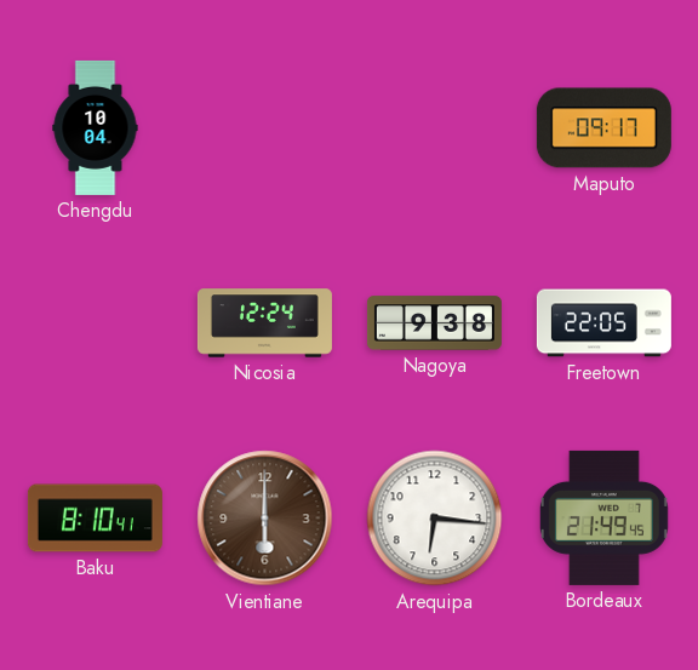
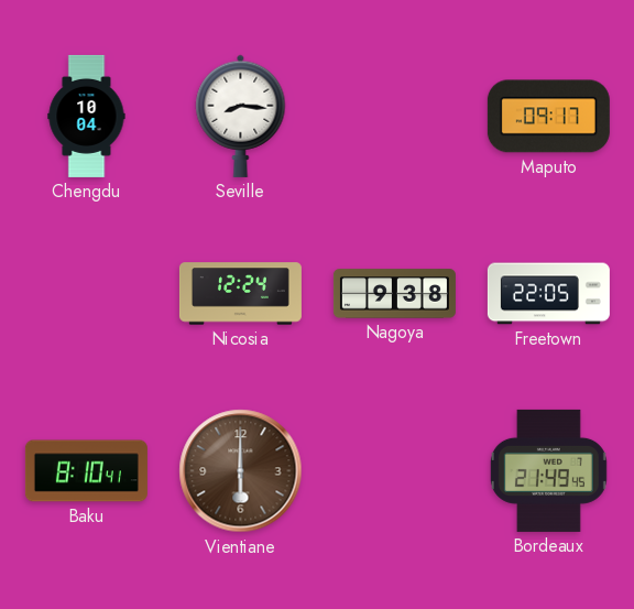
Seville: none -> 8:16
Arequipa: 6:16 -> none
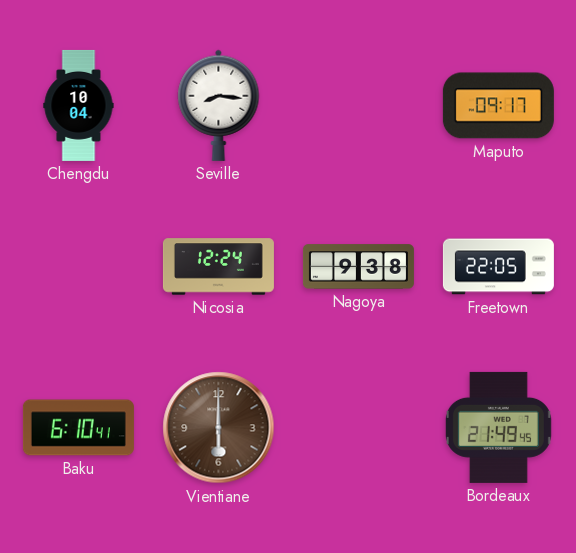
Baku: 8:10 -> 6:10
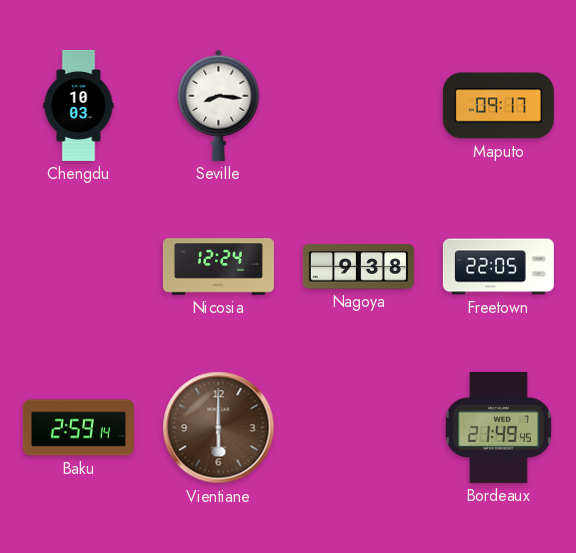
Chengdu: 10:04 -> 10:03
Baku: 6:10 -> 2:59
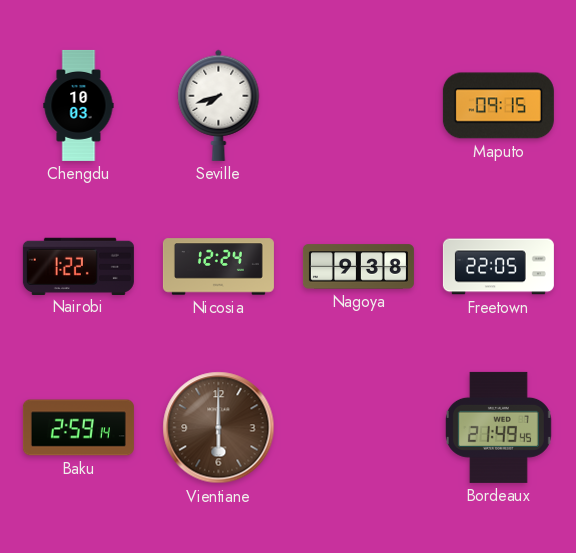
Seville: 8:16 -> 7:42
Maputo: 09:17 -> 09:15
Nairobi: none -> 1:22
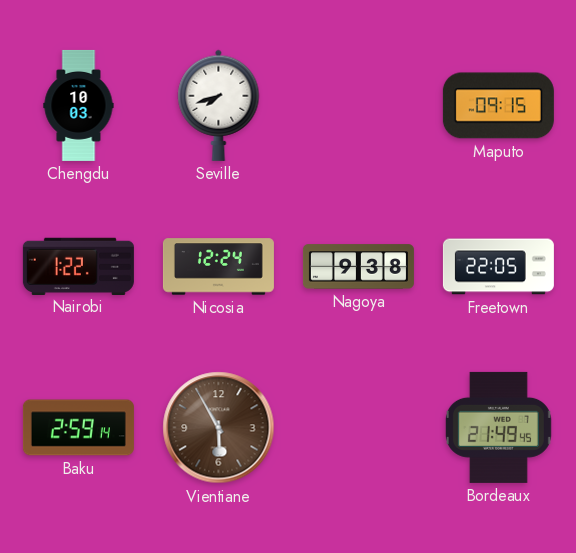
Vientiane: 6:00 -> 5:55
